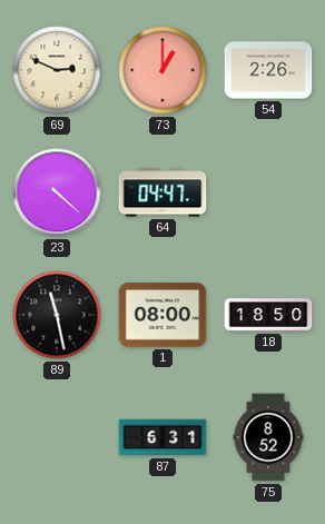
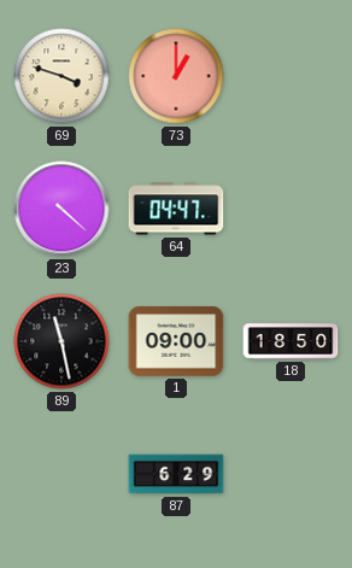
69: 2:49 -> 3:48
54: 2:26 -> none
1: 08:00 -> 09:00
87: 6:31 -> 6:29
75: 8:52 -> none
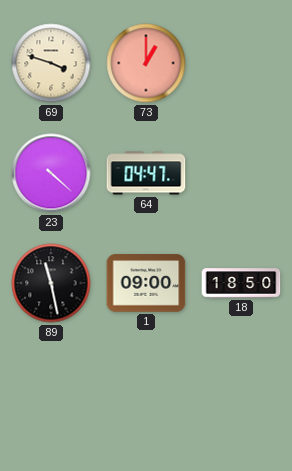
87: 6:29 -> none
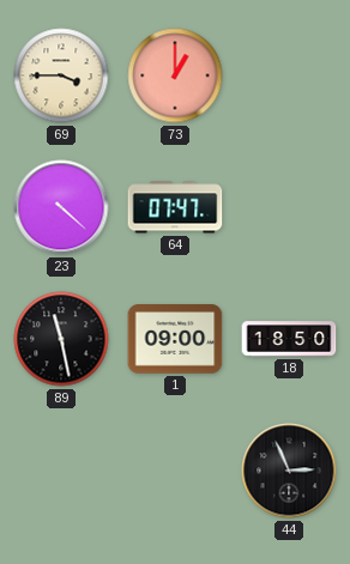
69: 3:48 -> 3:45
64: 04:47 -> 07:47
44: none -> 2:56
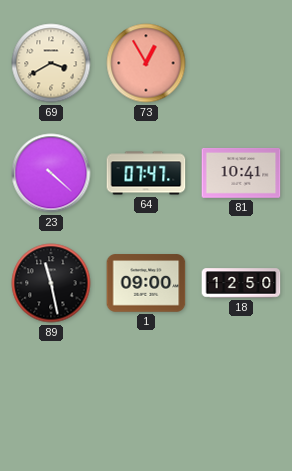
69: 3:45 -> 3:40
73: 1:00 -> 12:55
81: none -> 10:41
18: 18:50 -> 12:50
44: 2:56 -> none
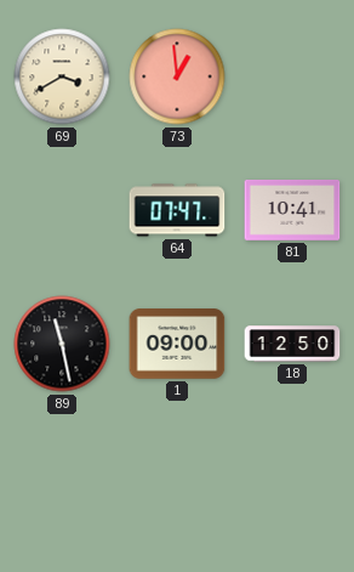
73: 12:55 -> 12:59
23: 4:22 -> none
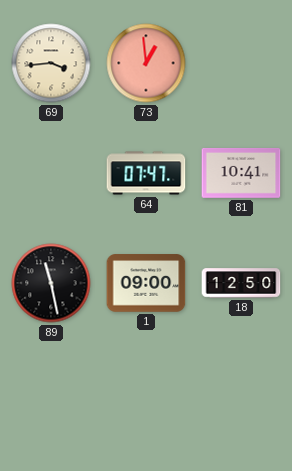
69: 3:40 -> 3:44
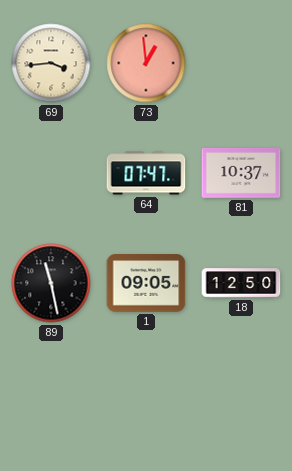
81: 10:41 -> 10:37
1: 09:00 -> 09:05
